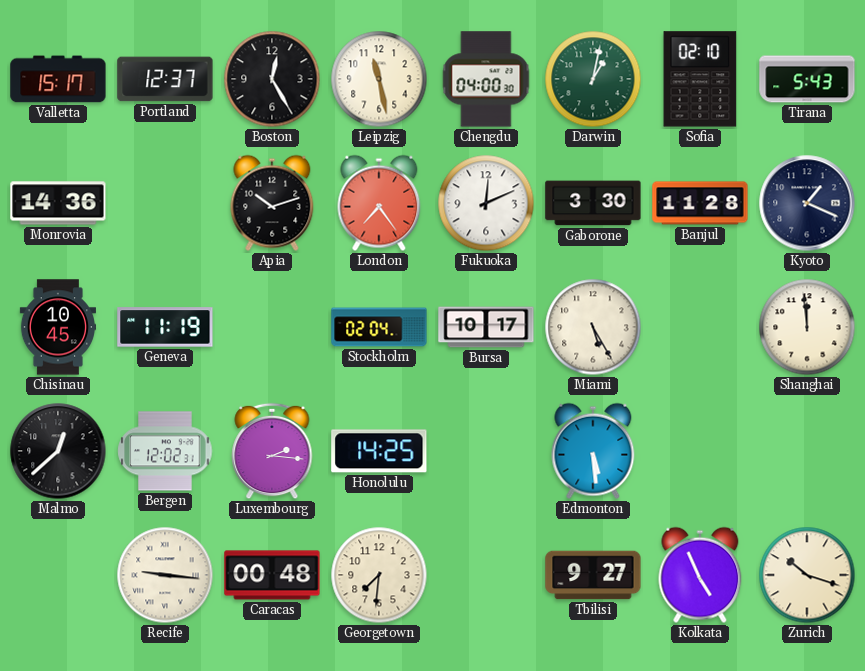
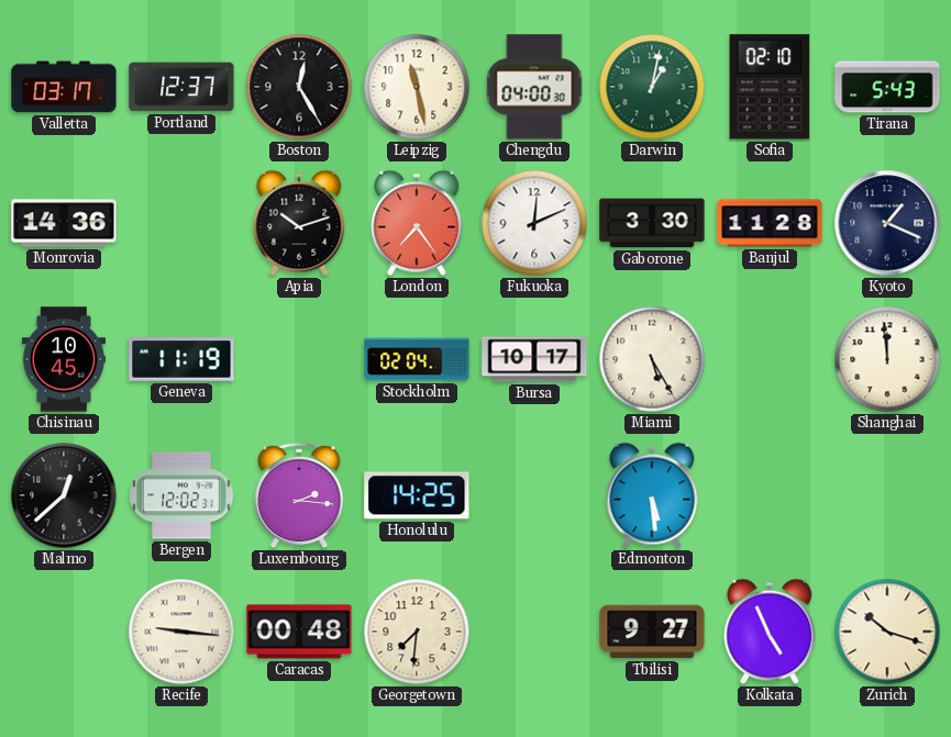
Valletta: 15:17 -> 03:17
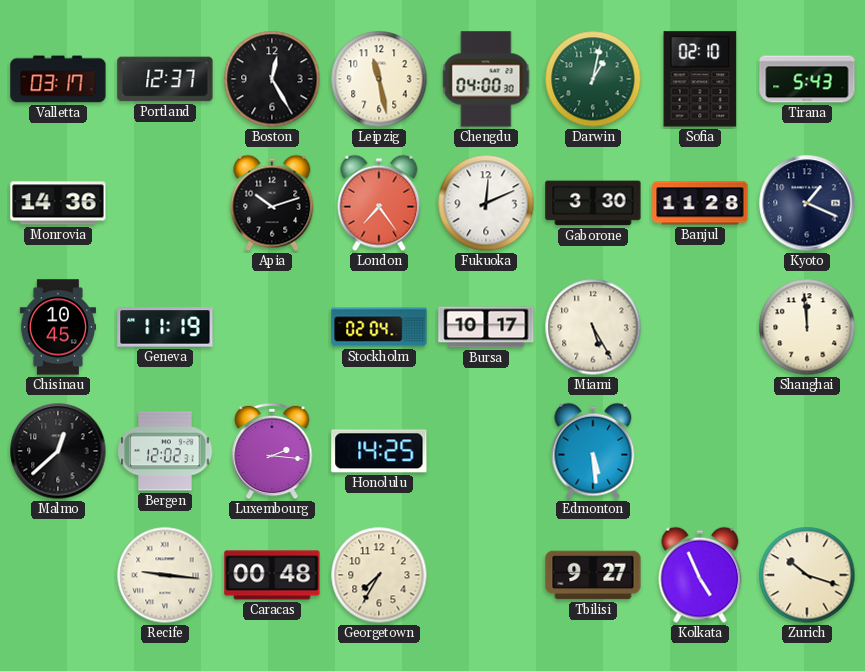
Georgetown: 7:31 -> 7:35
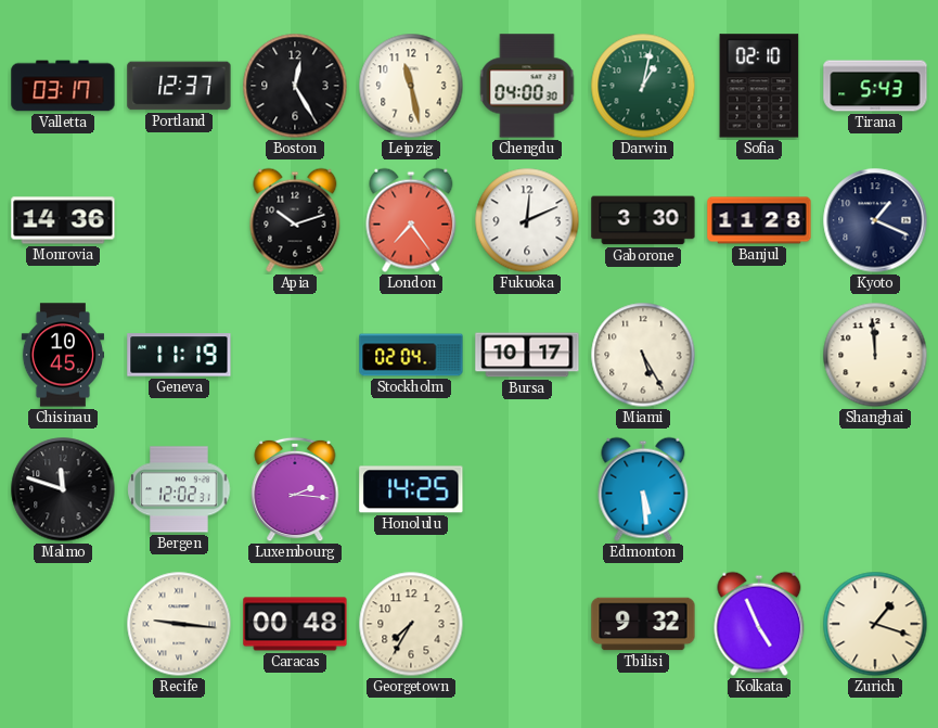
Malmo: 12:38 -> 11:48
Tbilisi: 9:27 -> 9:32
Zurich: 10:18 -> 1:18
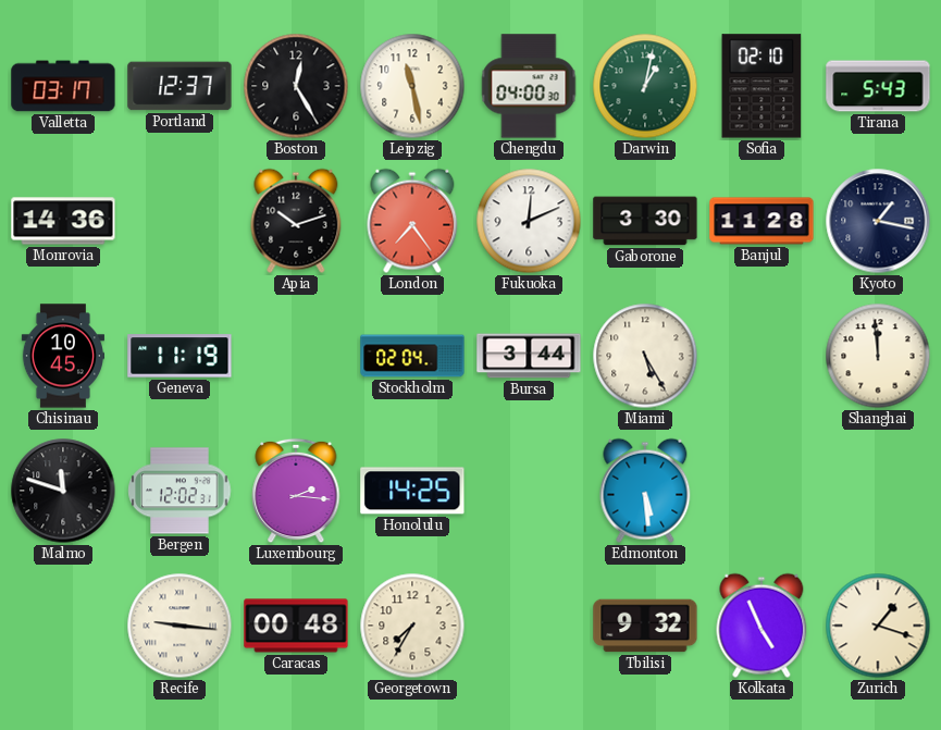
Kyoto: 1:19 -> 1:17
Bursa: 10:17 -> 3:44
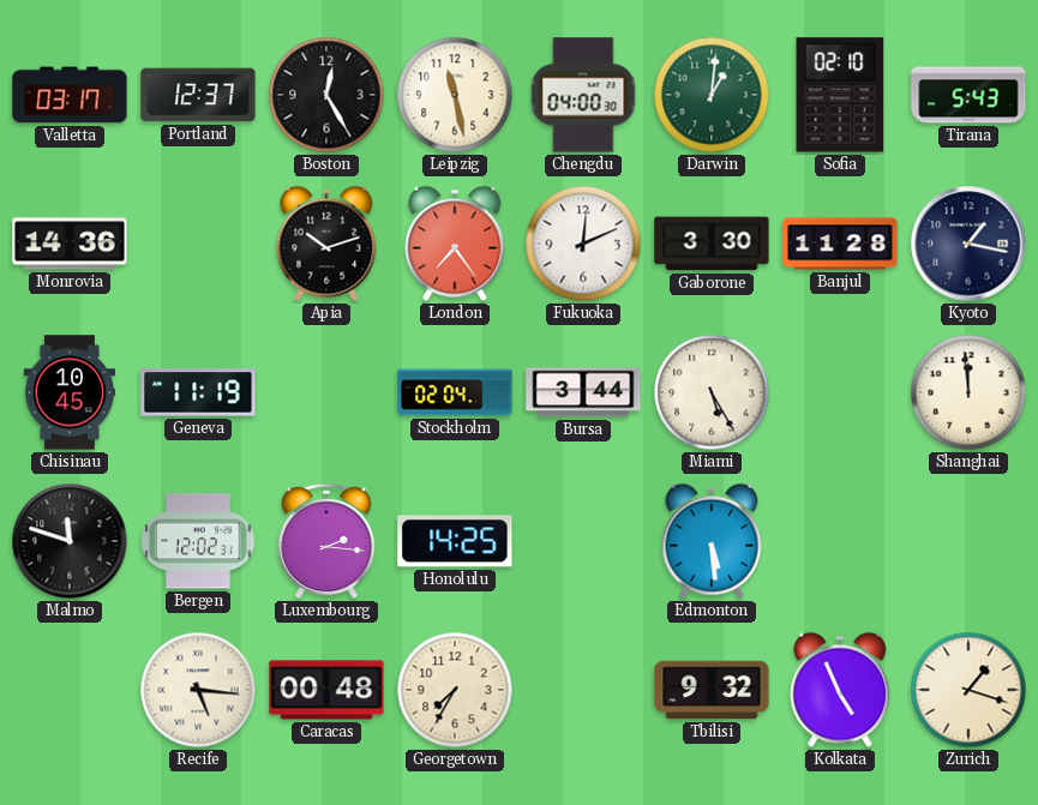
Darwin: 1:02 -> 1:01
Recife: 9:16 -> 5:16
